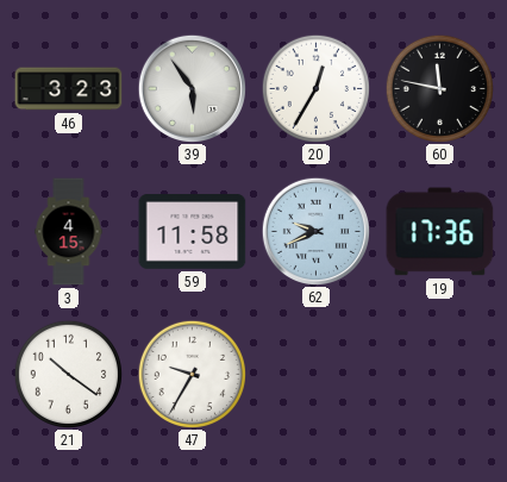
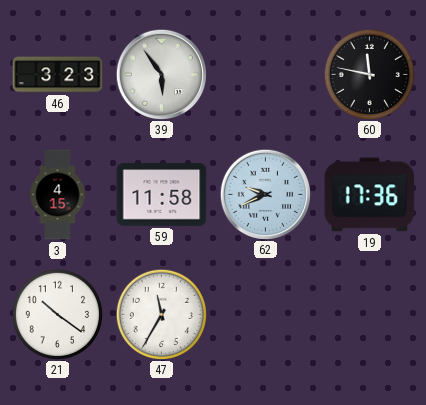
20: 12:35 -> none
47: 9:35 -> 11:35
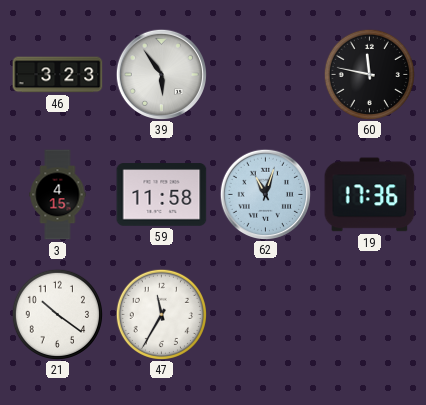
62: 9:41 -> 11:03
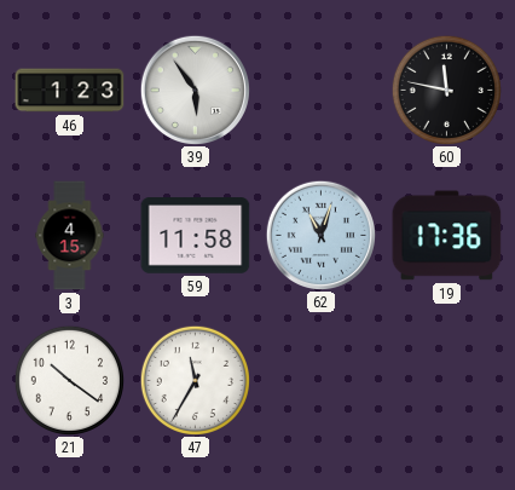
46: 3:23 -> 1:23
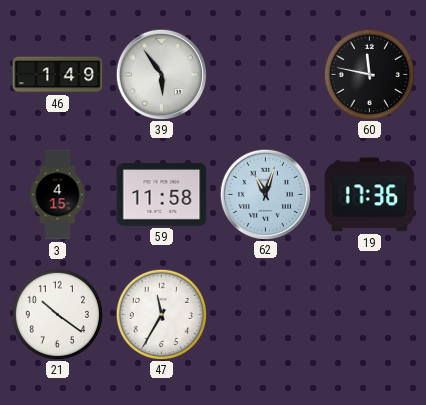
46: 1:23 -> 1:49
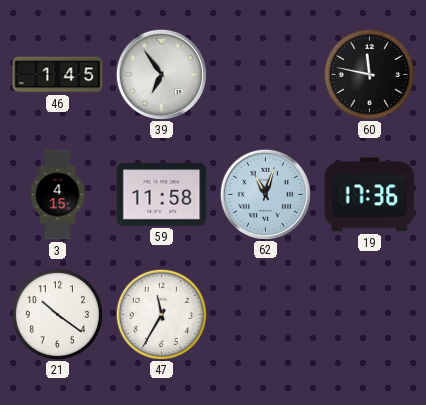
46: 1:49 -> 1:45
39: 5:54 -> 6:54
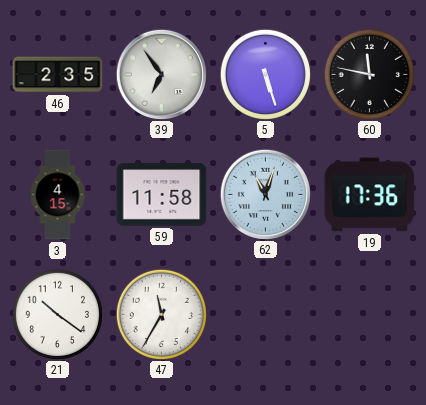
46: 1:45 -> 2:35
5: none -> 5:27
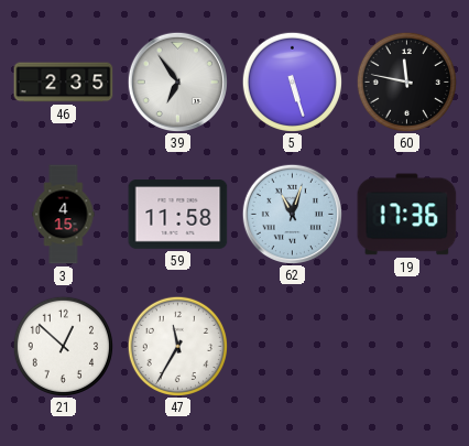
21: 10:21 -> 12:52
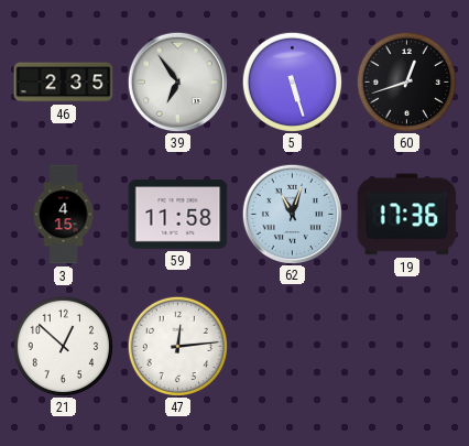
60: 11:47 -> 12:42
47: 11:35 -> 12:14
